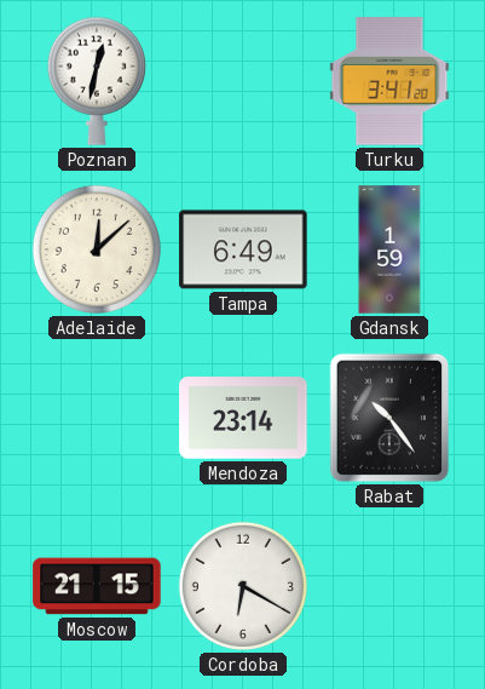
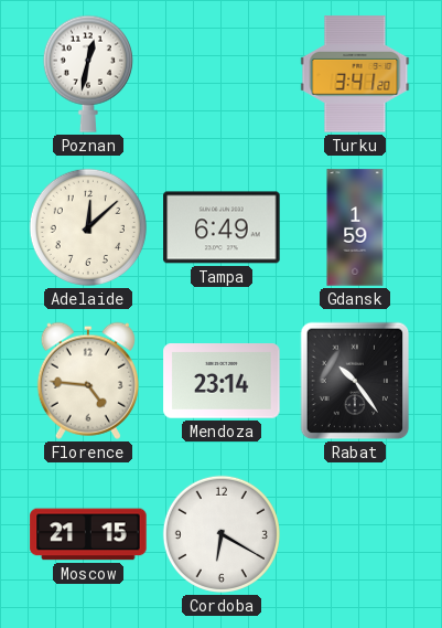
Florence: none -> 4:46
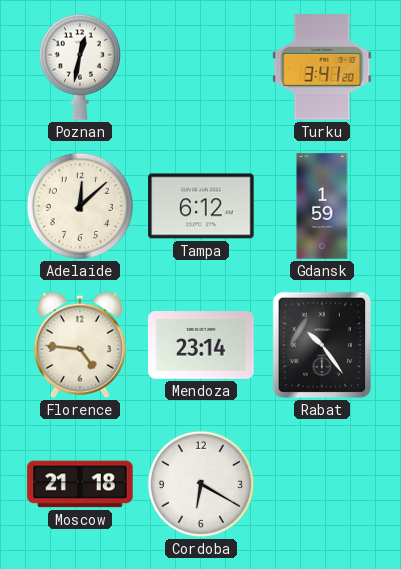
Tampa: 6:49 -> 6:12
Moscow: 21:15 -> 21:18
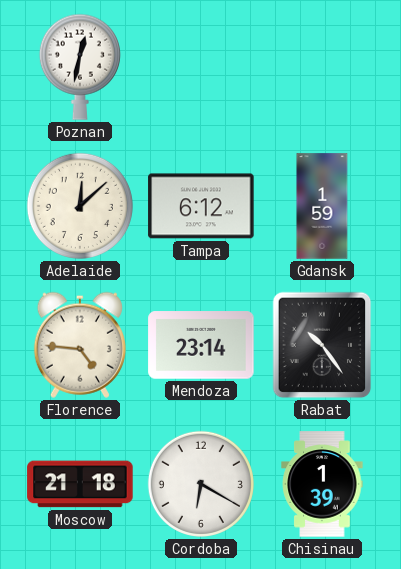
Turku: 3:41 -> none
Chisinau: none -> 1:39
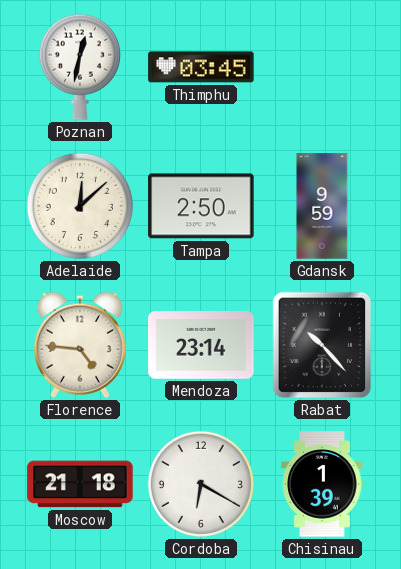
Thimphu: none -> 03:45
Tampa: 6:12 -> 2:50
Gdansk: 1:59 -> 9:59
Rabat: 10:24 -> 10:23
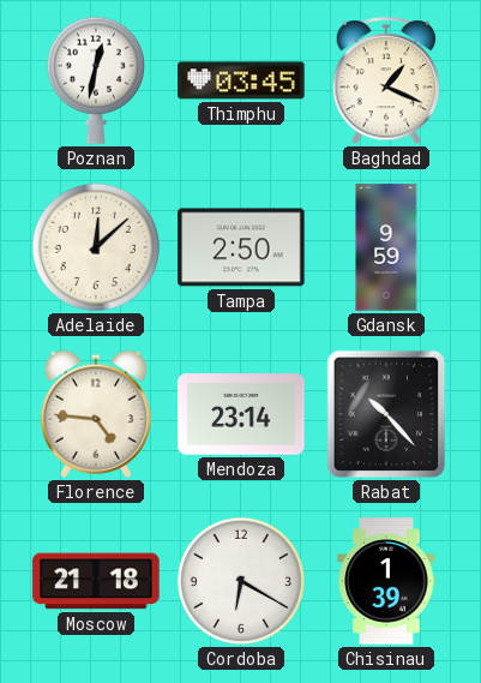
Baghdad: none -> 1:19
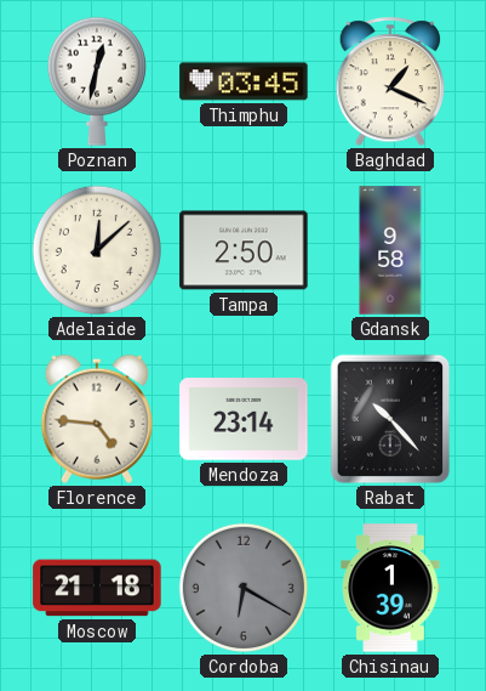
Gdansk: 9:59 -> 9:58
Cordoba dial: white -> grey
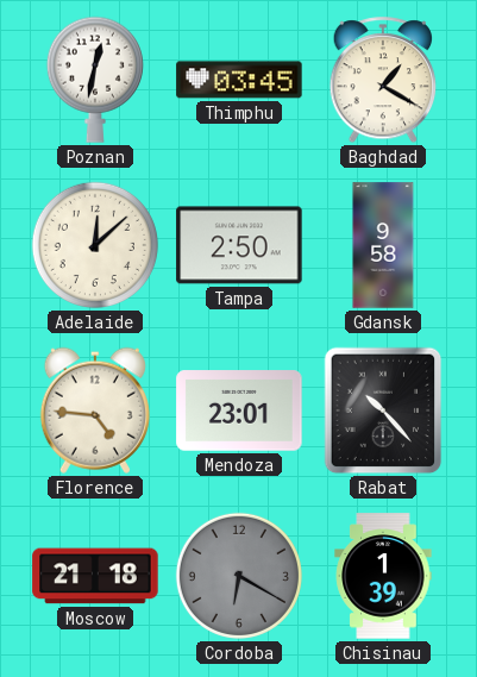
Baghdad: 1:19 -> 1:20
Mendoza: 23:14 -> 23:01
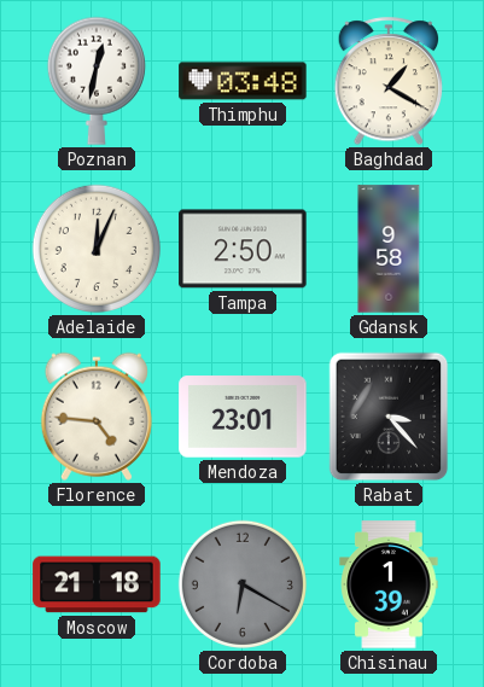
Thimphu: 03:45 -> 03:48
Adelaide: 12:08 -> 12:04
Rabat: 10:23 -> 3:23
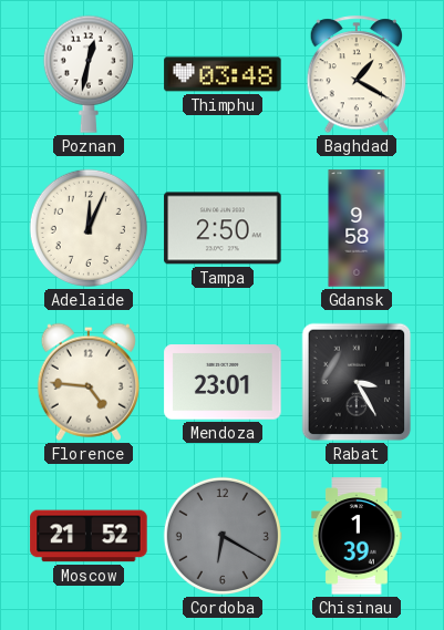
Rabat: 3:23 -> 3:25
Moscow: 21:18 -> 21:52
